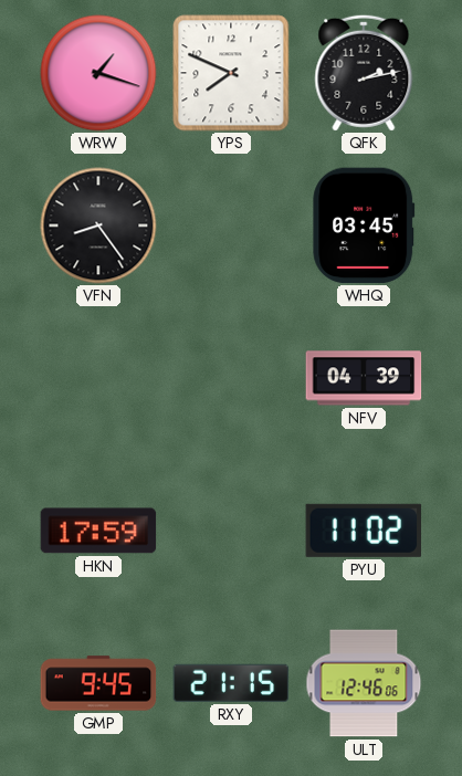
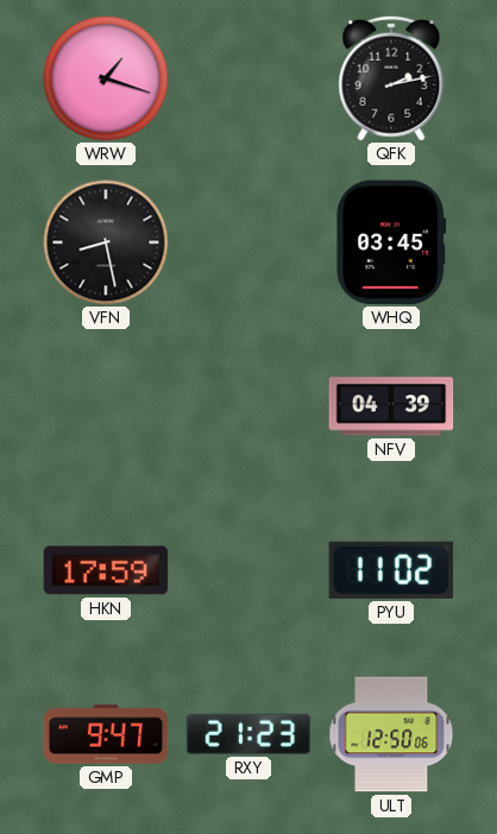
YPS: 7:49 -> none
VFN: 8:24 -> 8:28
GMP: 9:45 -> 9:47
RXY: 21:15 -> 21:23
ULT: 12:46 -> 12:50
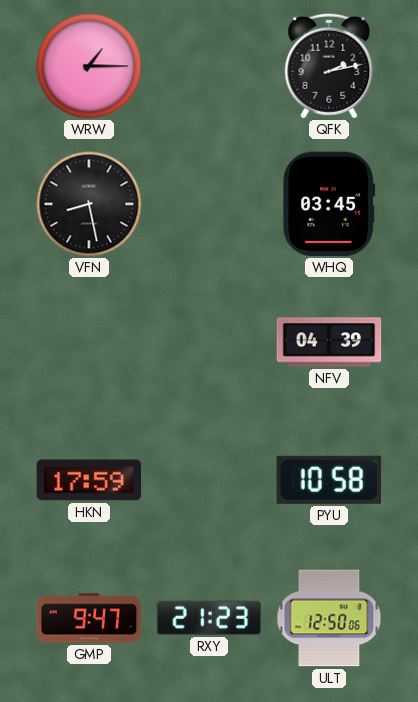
WRW: 1:18 -> 1:15
PYU: 11:02 -> 10:58
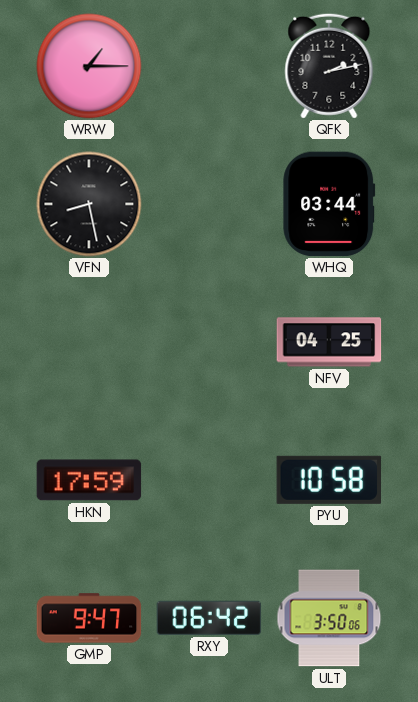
WHQ: 03:45 -> 03:44
NFV: 04:39 -> 04:25
RXY: 21:23 -> 06:42
ULT: 12:50 -> 3:50
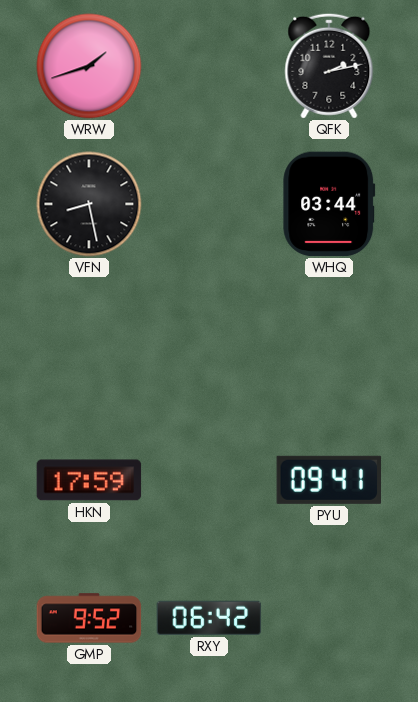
WRW: 1:15 -> 1:42
NFV: 04:25 -> none
PYU: 10:58 -> 09:41
GMP: 9:47 -> 9:52
ULT: 3:50 -> none
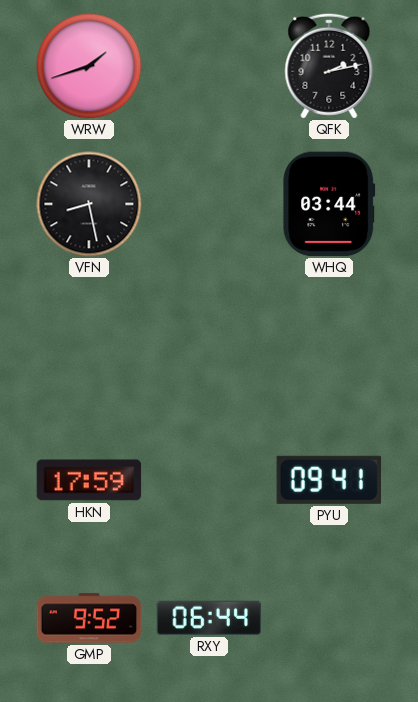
RXY: 06:42 -> 06:44
